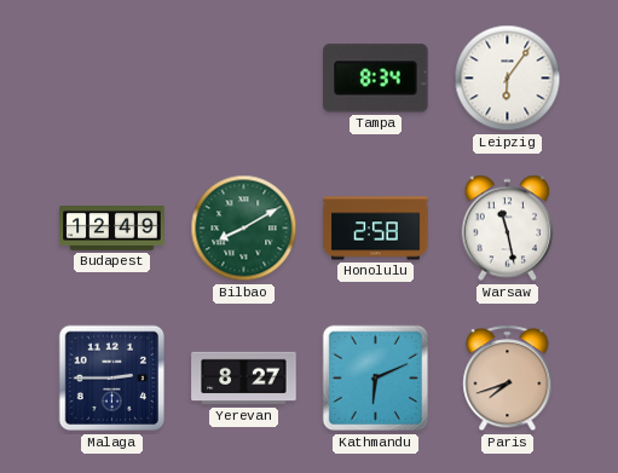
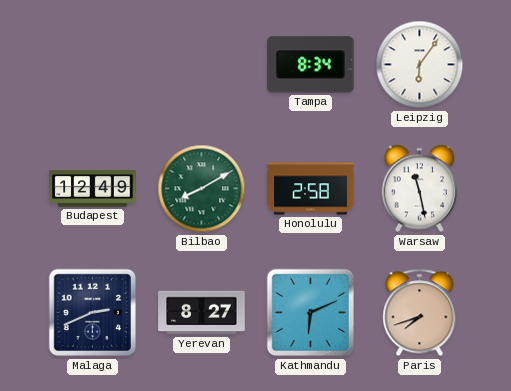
Malaga: 2:45 -> 2:41
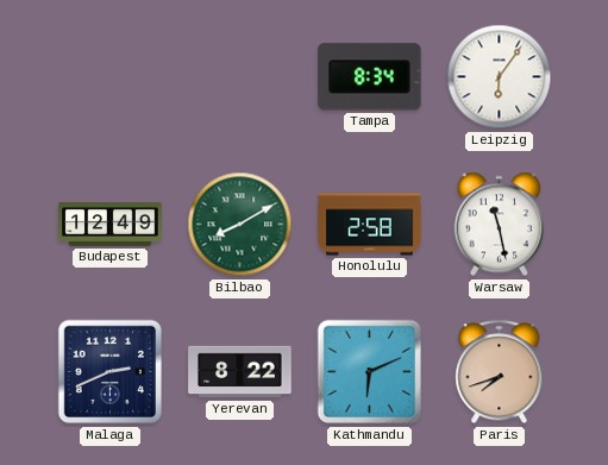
Yerevan: 8:27 -> 8:22
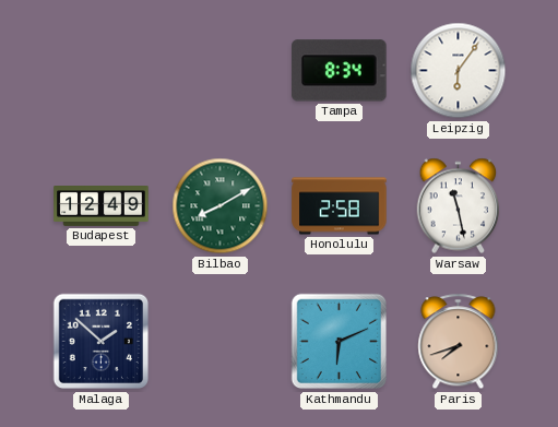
Malaga: 2:41 -> 1:52
Yerevan: 8:22 -> none
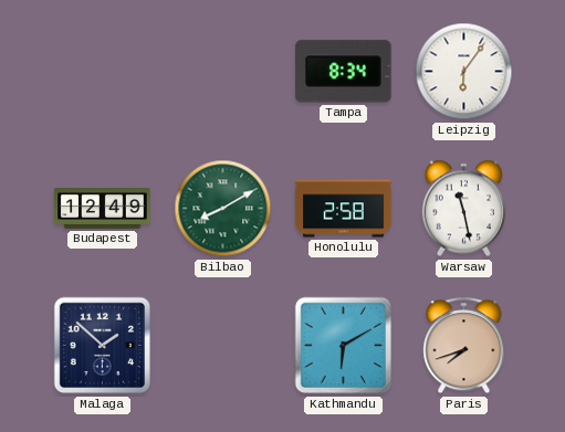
Kathmandu: 6:11 -> 6:10
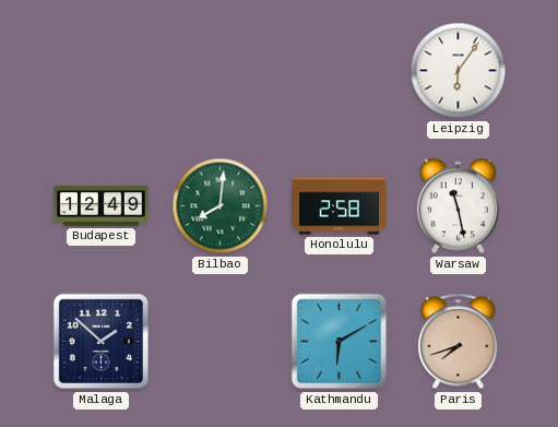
Tampa: 8:34 -> none
Bilbao: 8:10 -> 8:01
